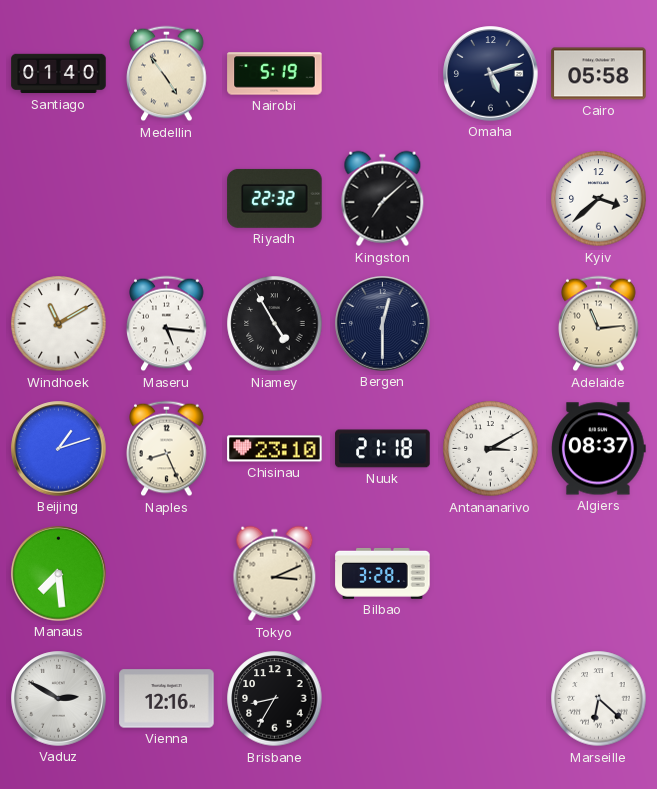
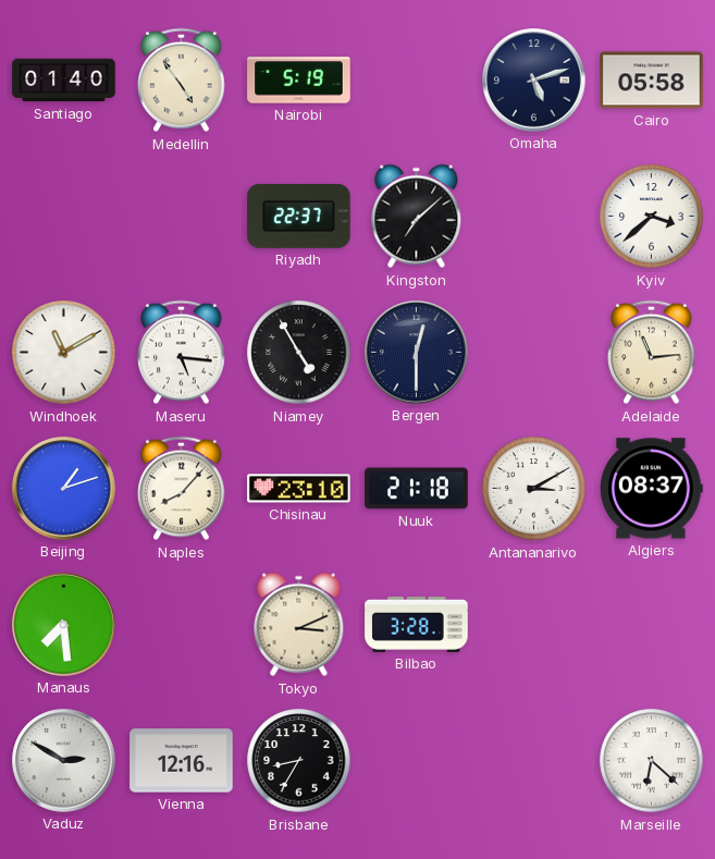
Riyadh: 22:32 -> 22:37
Naples: 8:26 -> 8:07
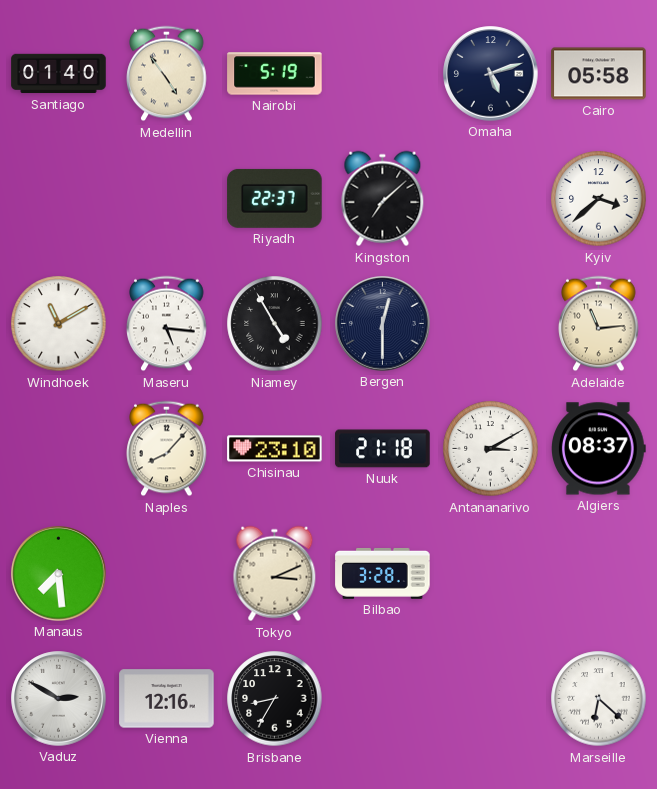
Beijing: 1:12 -> none
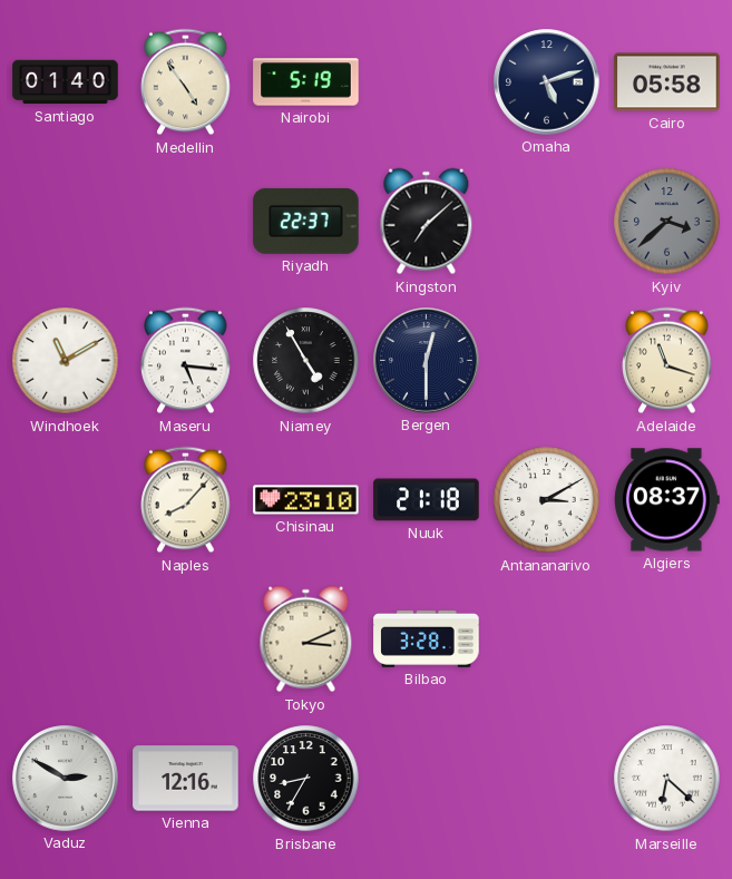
Kyiv dial: white -> grey
Adelaide: 11:14 -> 11:18
Manaus: 7:29 -> none
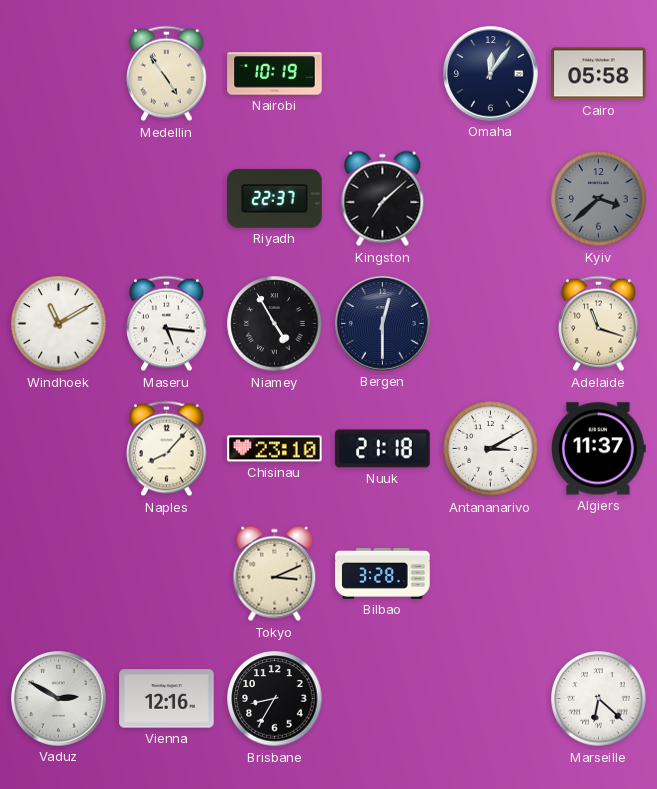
Santiago: 01:40 -> none
Nairobi: 5:19 -> 10:19
Omaha: 5:12 -> 12:06
Algiers: 08:37 -> 11:37
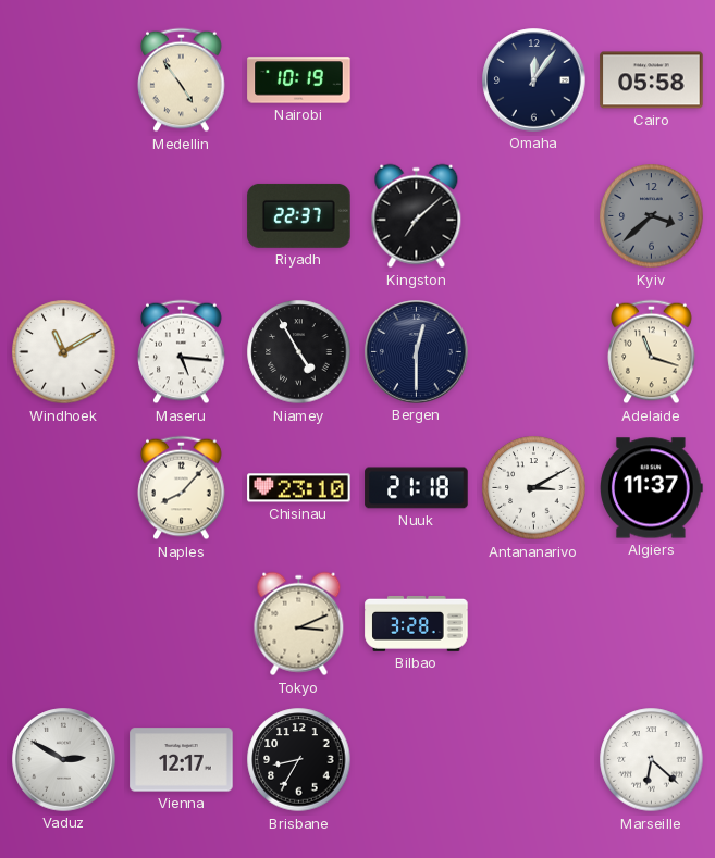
Vienna: 12:16 -> 12:17
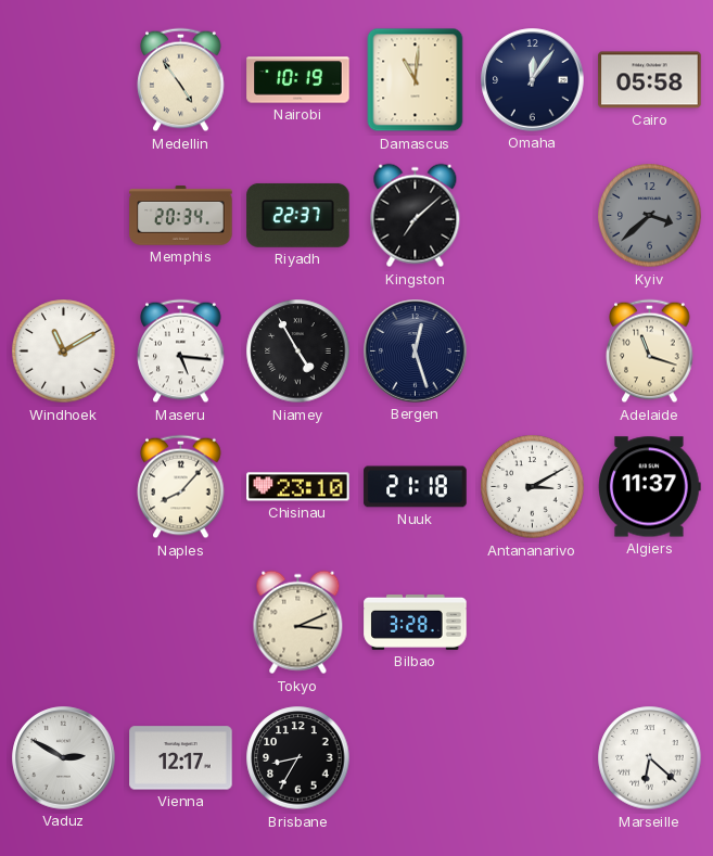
Damascus: none -> 11:01
Memphis: none -> 20:34
Bergen: 12:30 -> 12:27
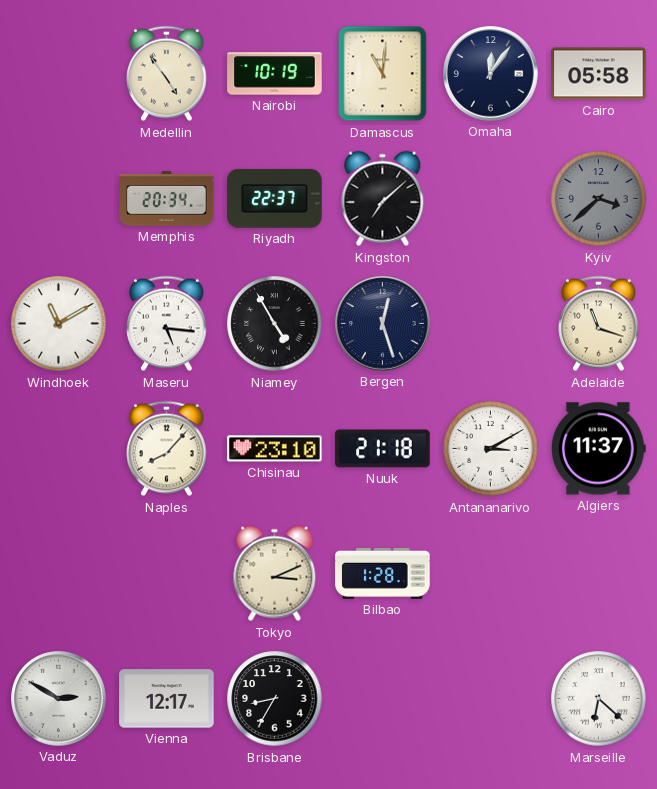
Bilbao: 3:28 -> 1:28
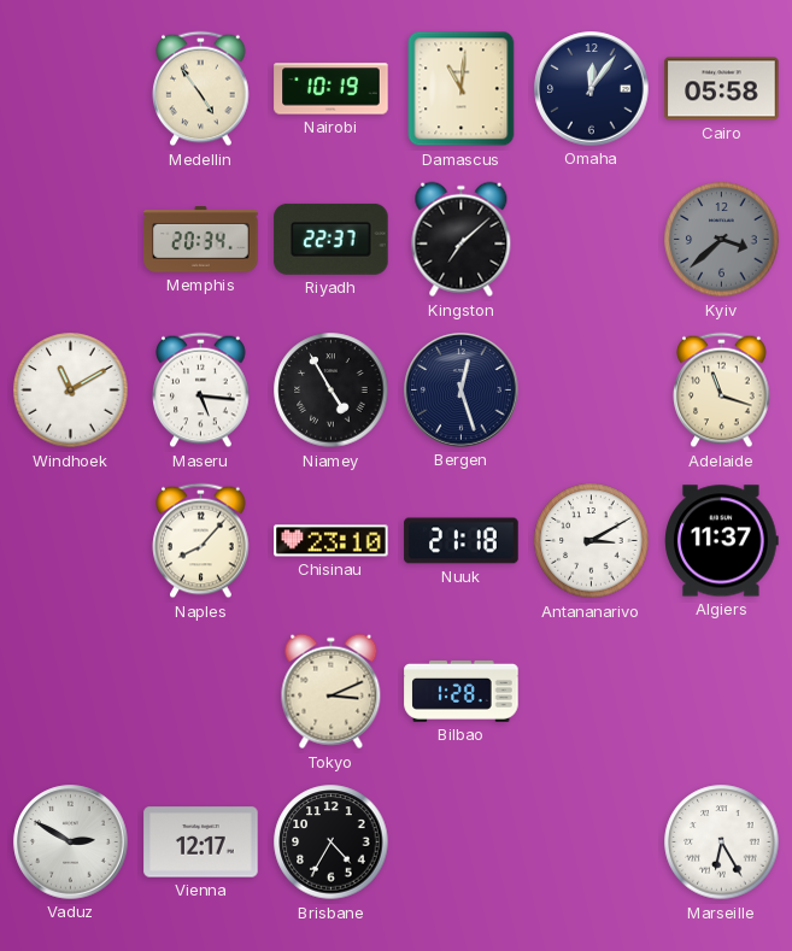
Brisbane: 8:35 -> 4:35
Marseille: 6:22 -> 6:25
